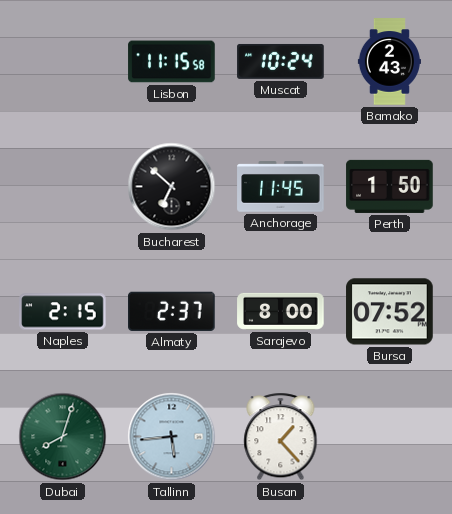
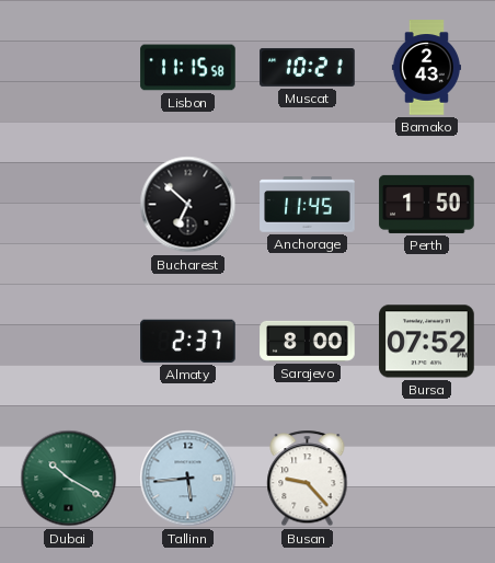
Muscat: 10:24 -> 10:21
Naples: 2:15 -> none
Dubai: 8:03 -> 10:20
Busan: 1:23 -> 9:23
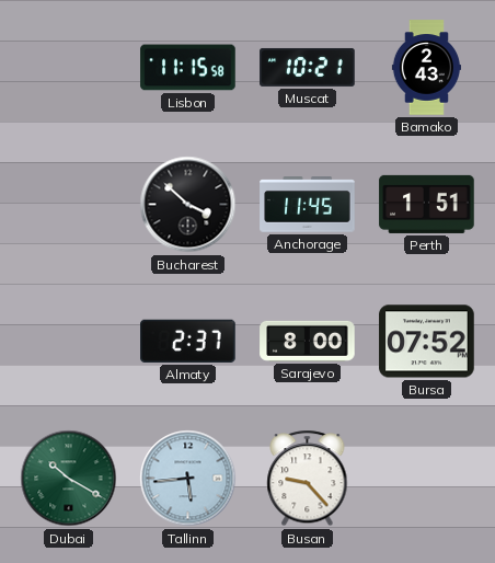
Bucharest: 6:52 -> 3:52
Perth: 1:50 -> 1:51
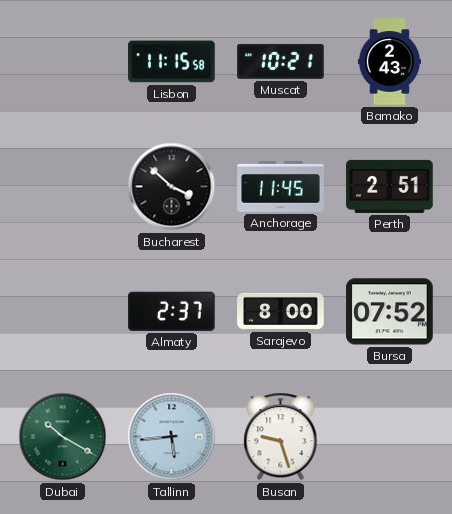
Perth: 1:51 -> 2:51
Busan: 9:23 -> 9:27
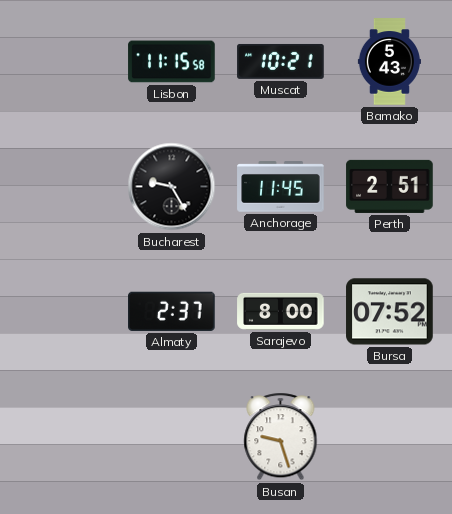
Bamako: 2:43 -> 5:43
Bucharest: 3:52 -> 9:25
Dubai: 10:20 -> none
Tallinn: 5:44 -> none
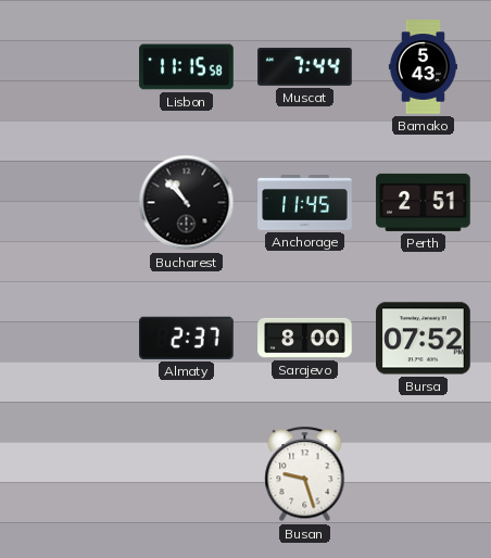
Muscat: 10:21 -> 7:44
Bucharest: 9:25 -> 10:53
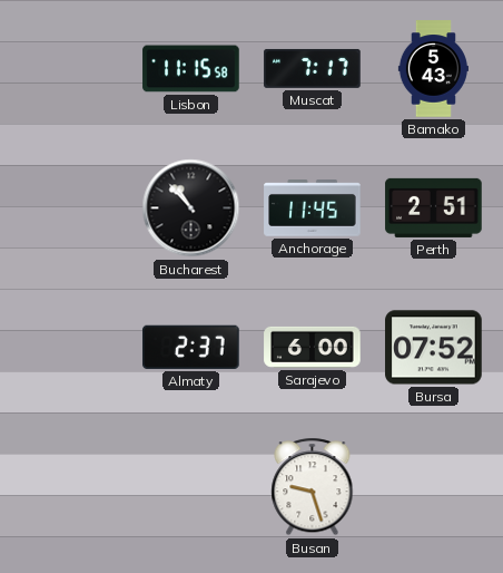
Muscat: 7:44 -> 7:17
Sarajevo: 8:00 -> 6:00
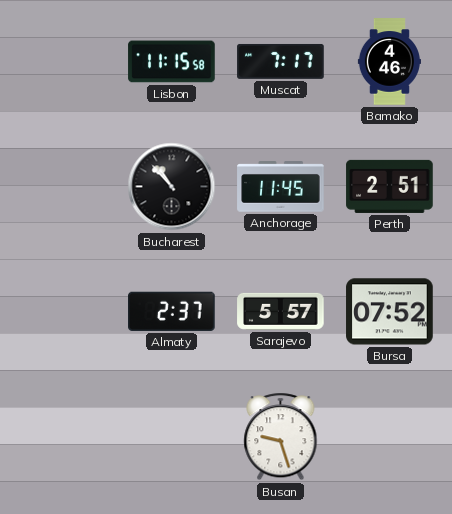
Bamako: 5:43 -> 4:46
Sarajevo: 6:00 -> 5:57
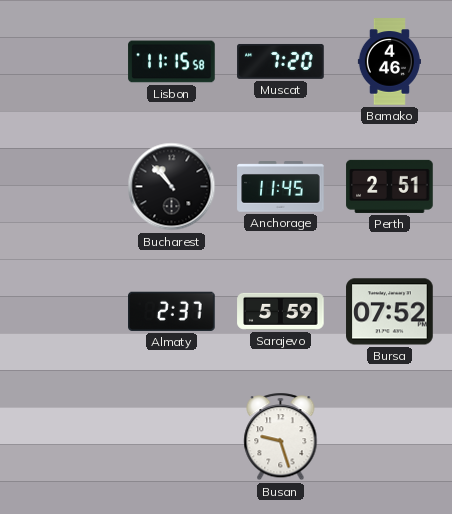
Muscat: 7:17 -> 7:20
Sarajevo: 5:57 -> 5:59
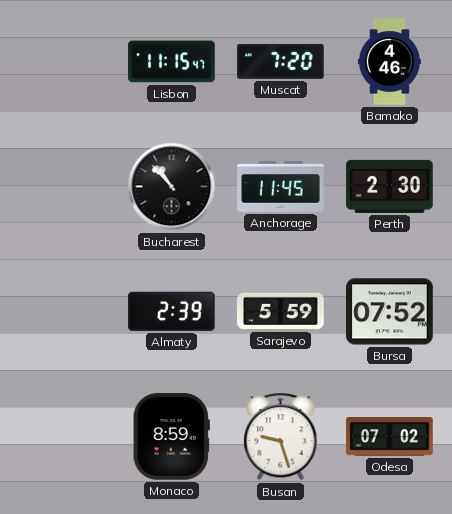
Lisbon: 11:15:58 -> 11:15:47
Perth: 2:51 -> 2:30
Almaty: 2:37 -> 2:39
Monaco: none -> 8:59
Odesa: none -> 07:02
